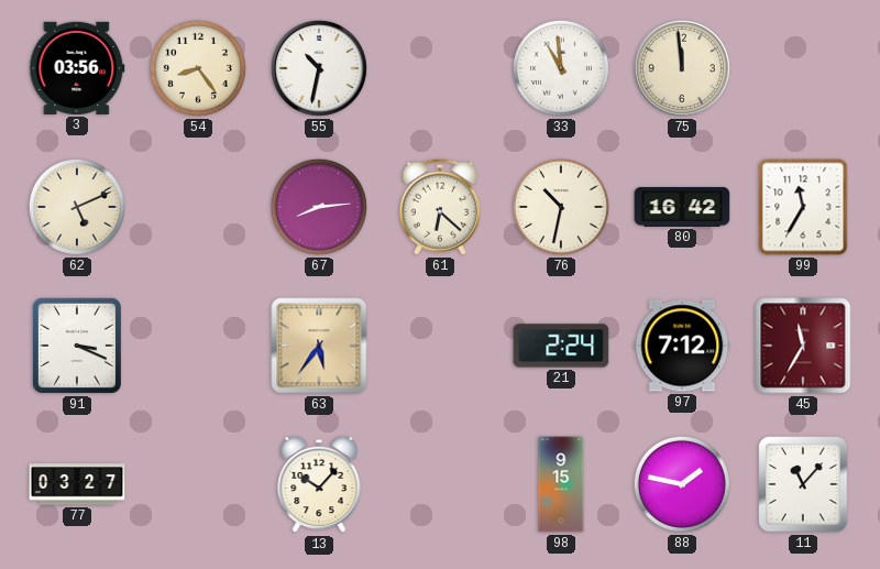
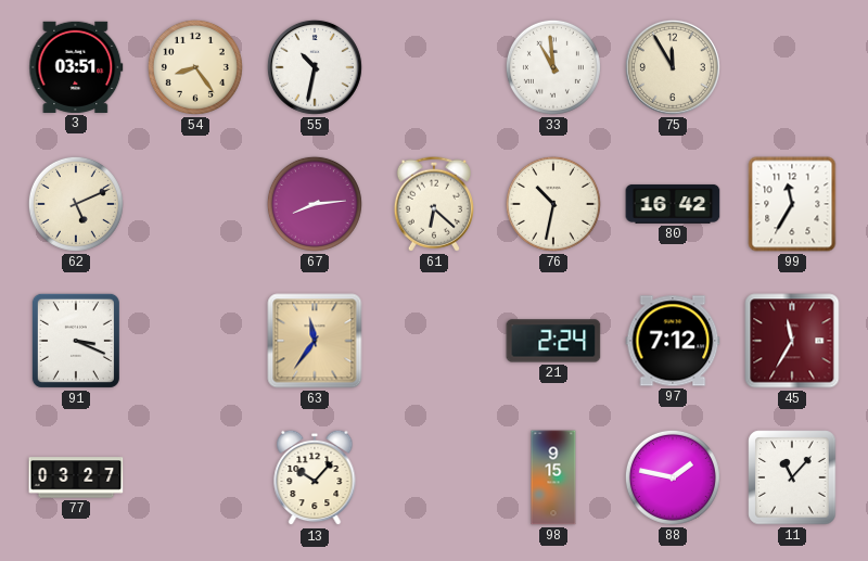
3: 03:56 -> 03:51
75: 11:59 -> 11:55
63: 5:36 -> 11:36
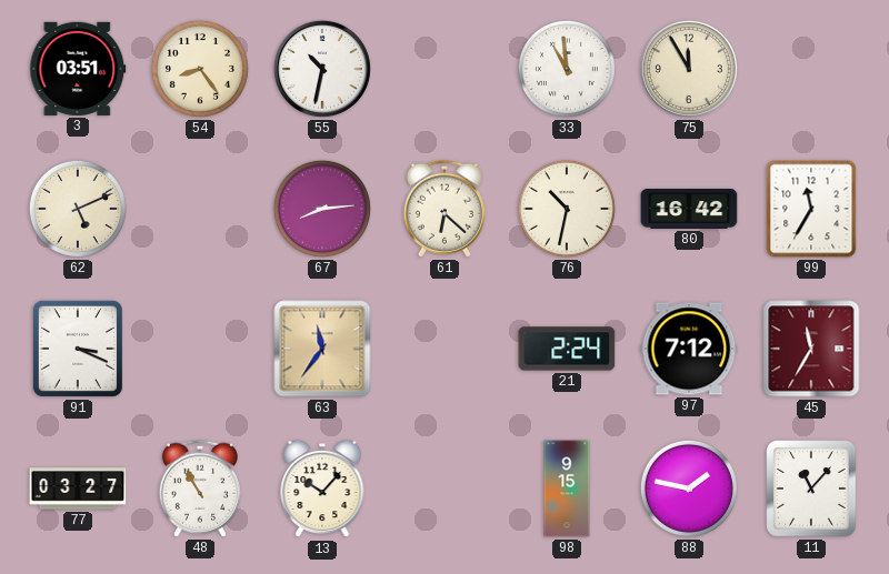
48: none -> 10:55
